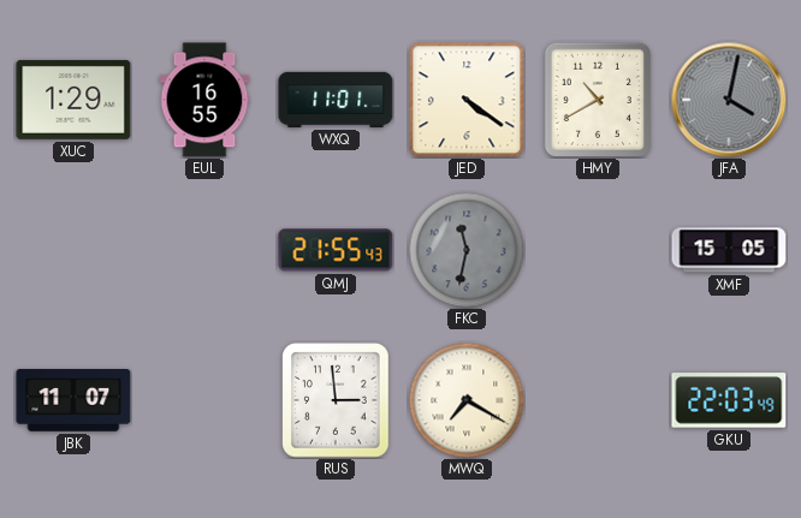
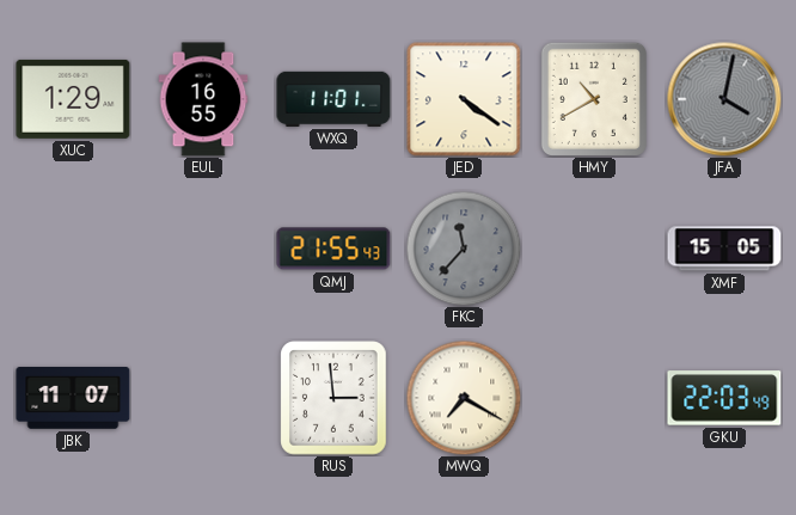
FKC: 11:32 -> 11:37
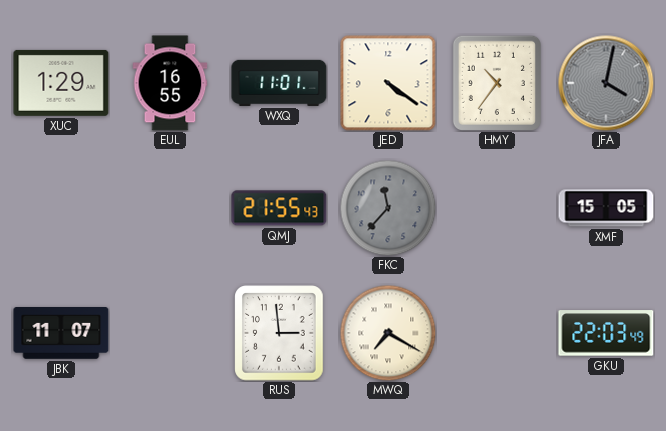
HMY: 10:40 -> 10:36
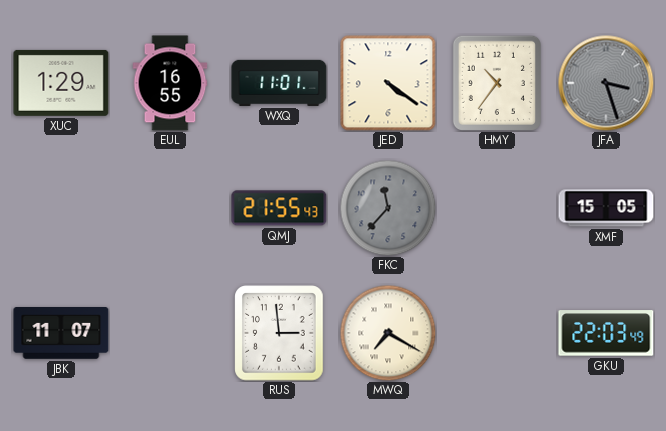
JFA: 4:02 -> 3:27
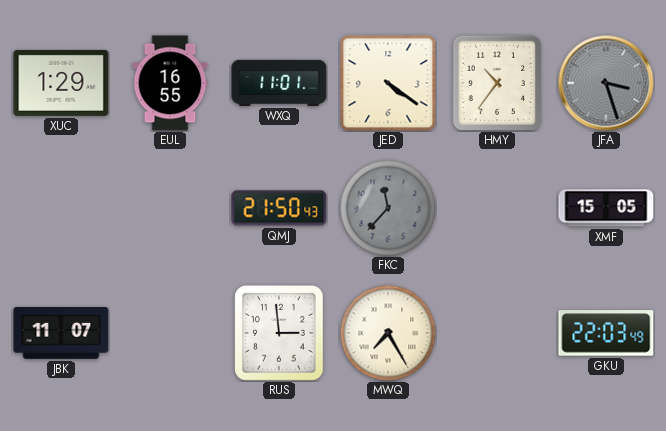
QMJ: 21:55 -> 21:50
MWQ: 7:20 -> 7:25
